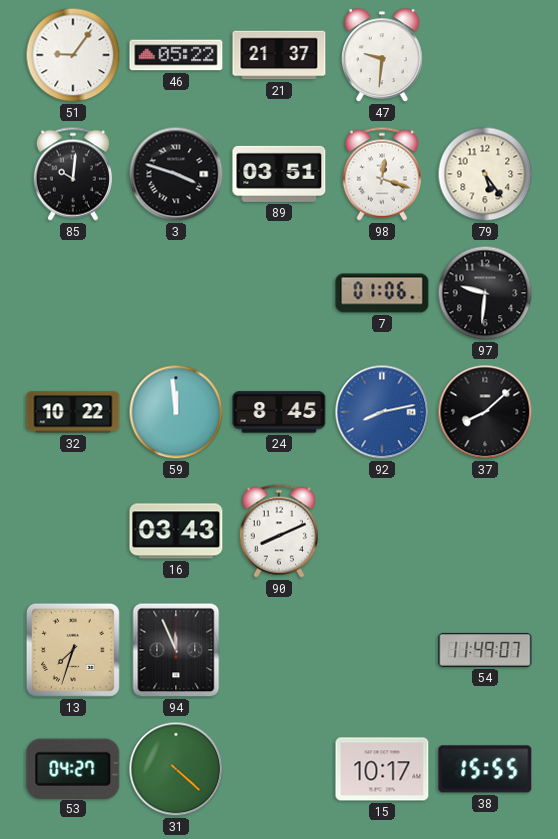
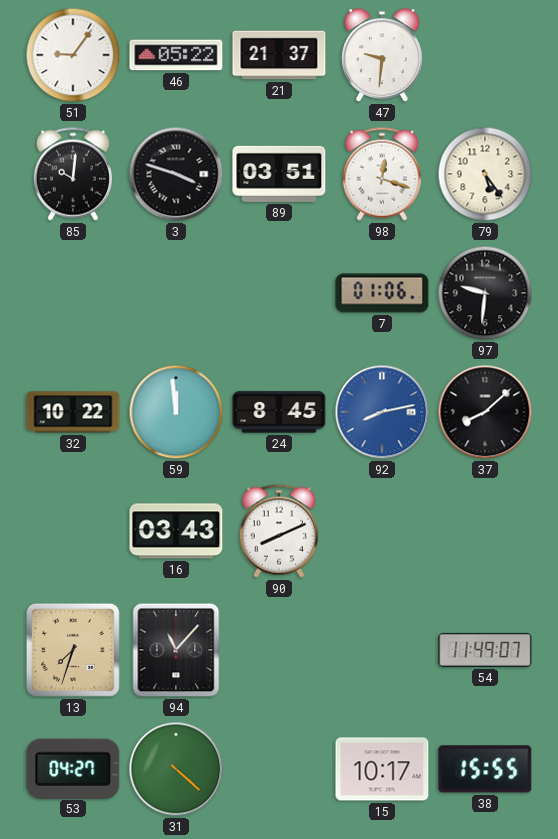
94: 11:56 -> 11:07
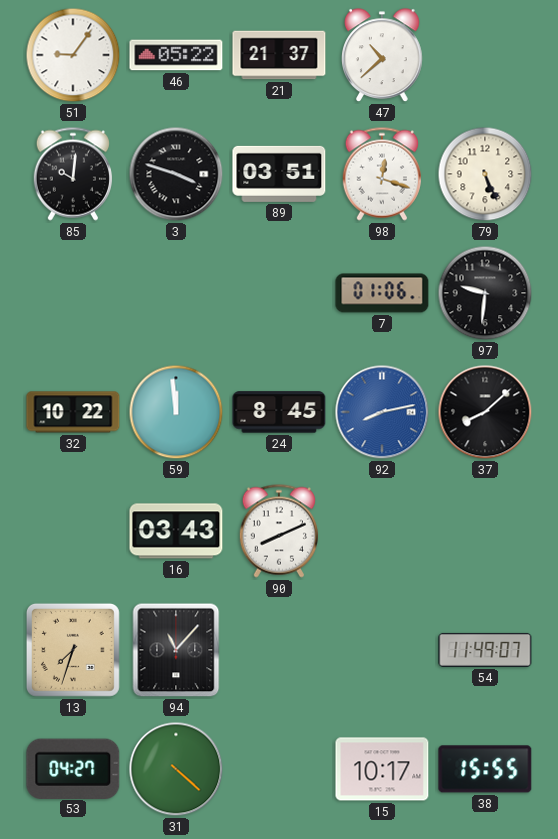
47: 9:31 -> 10:38
79: 5:24 -> 5:26
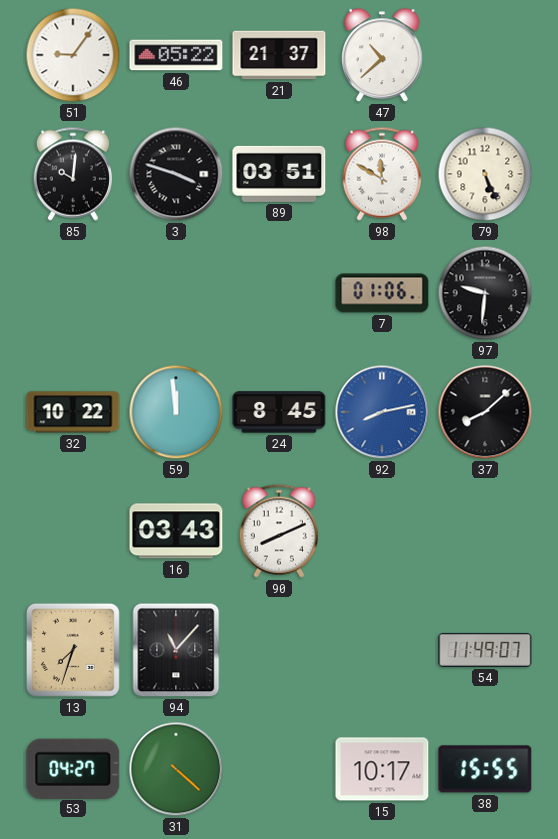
98: 12:18 -> 11:50
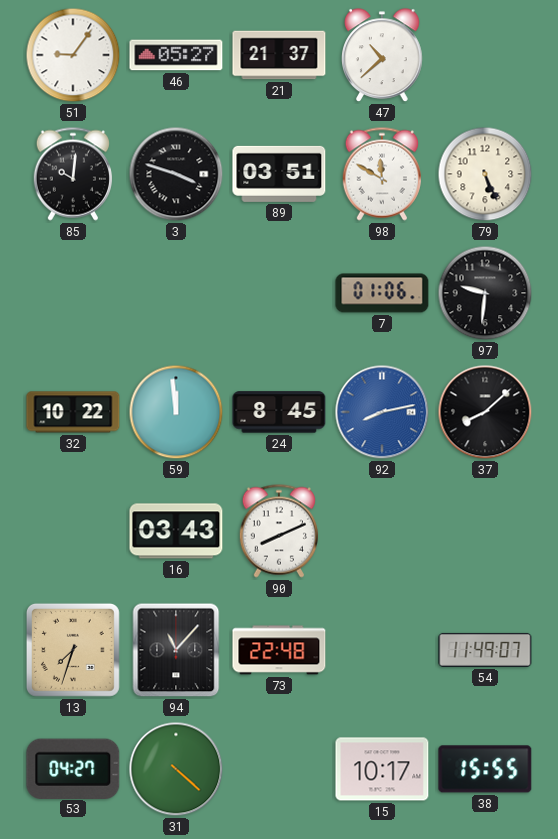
46: 05:22 -> 05:27
73: none -> 22:48
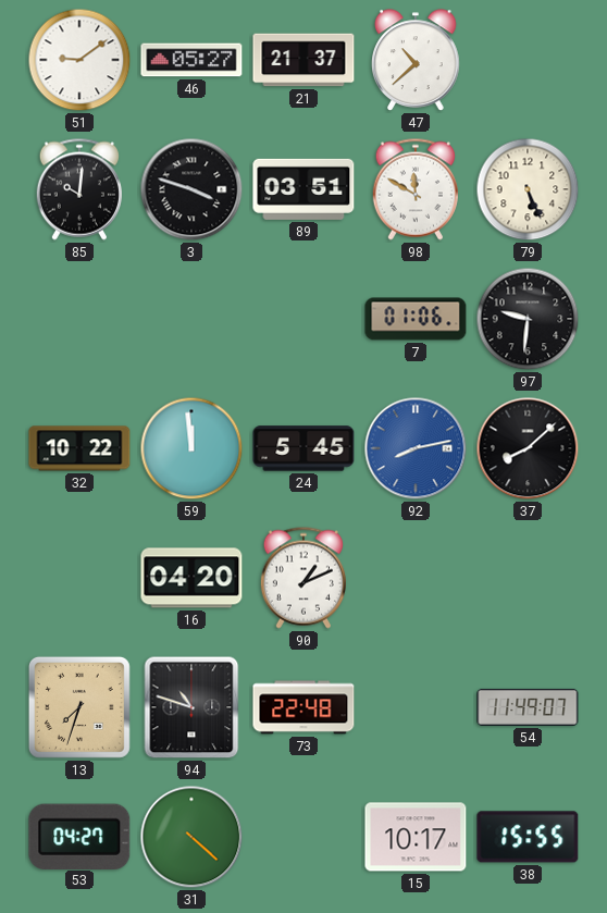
51: 9:06 -> 9:09
24: 8:45 -> 5:45
16: 03:43 -> 04:20
90: 8:11 -> 1:11
94: 11:07 -> 10:48
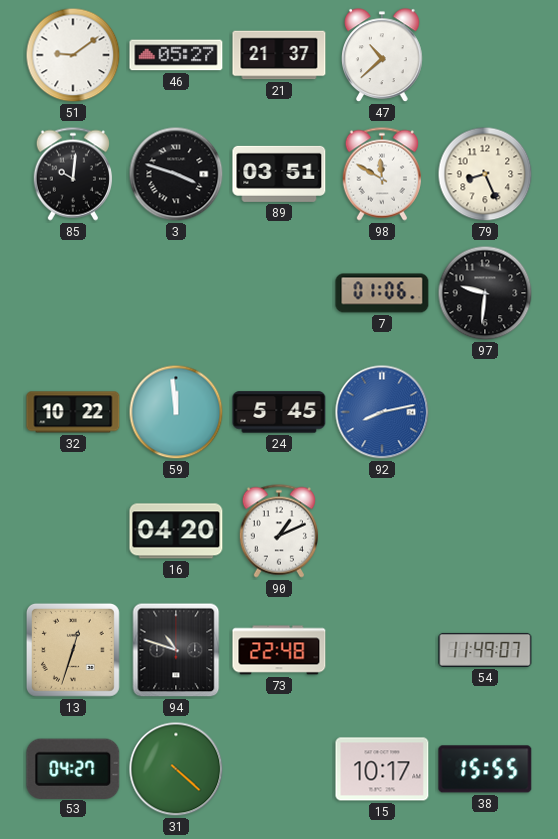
79: 5:26 -> 8:26
37: 8:08 -> none
13: 7:33 -> 12:33
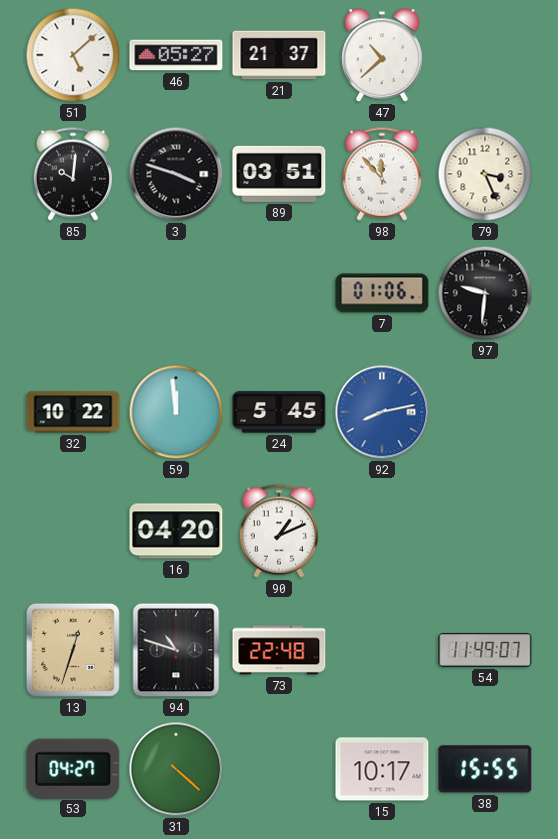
51: 9:09 -> 5:08
98: 11:50 -> 11:53
79: 8:26 -> 3:26
